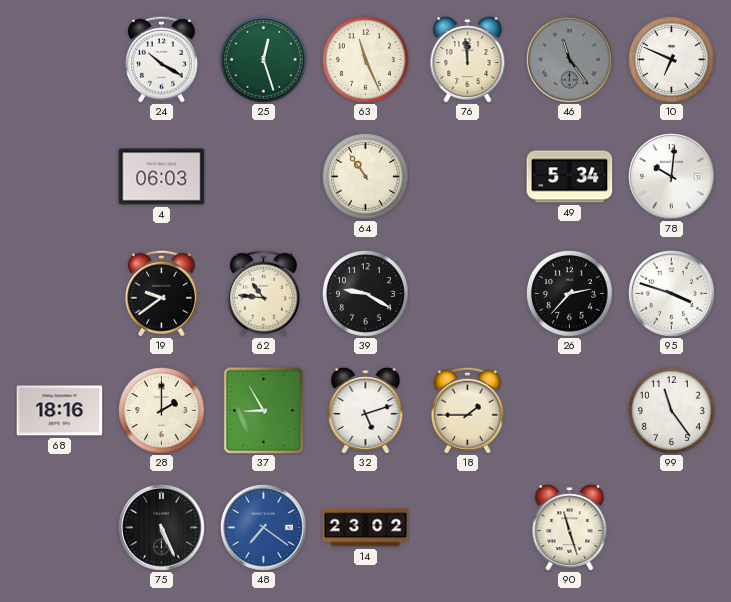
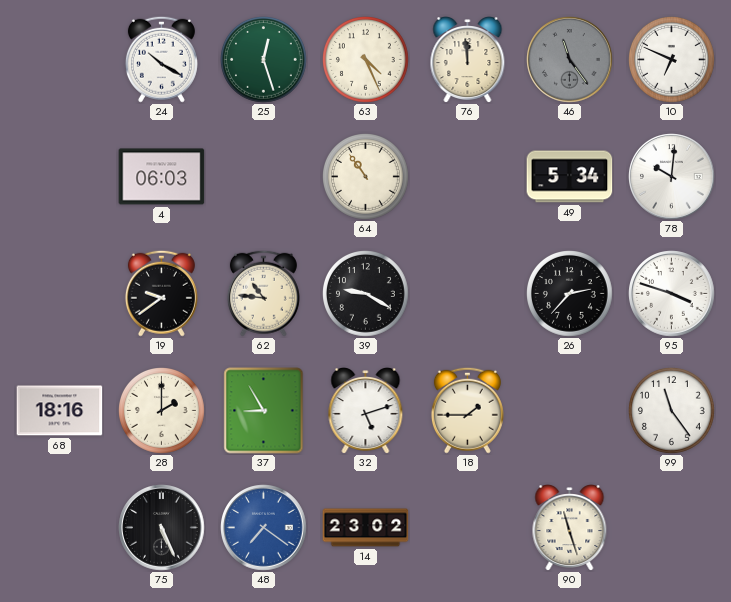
63: 11:26 -> 4:26
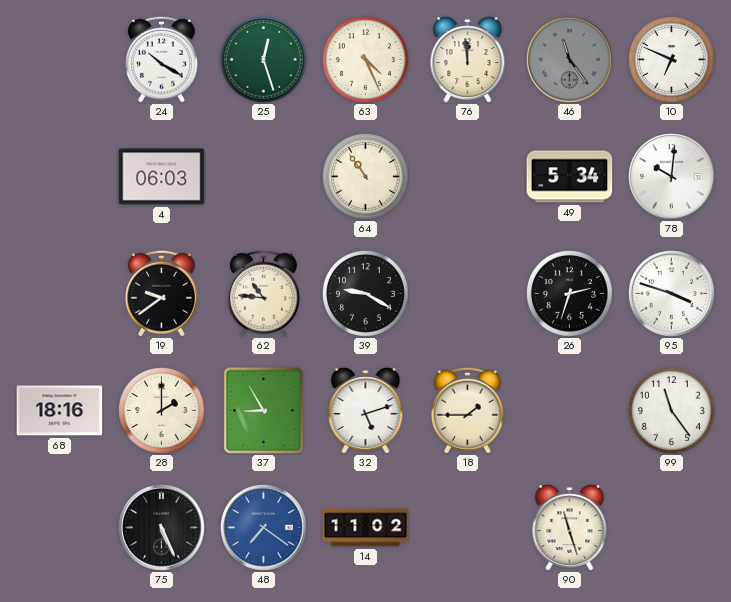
26: 2:37 -> 2:33
14: 23:02 -> 11:02
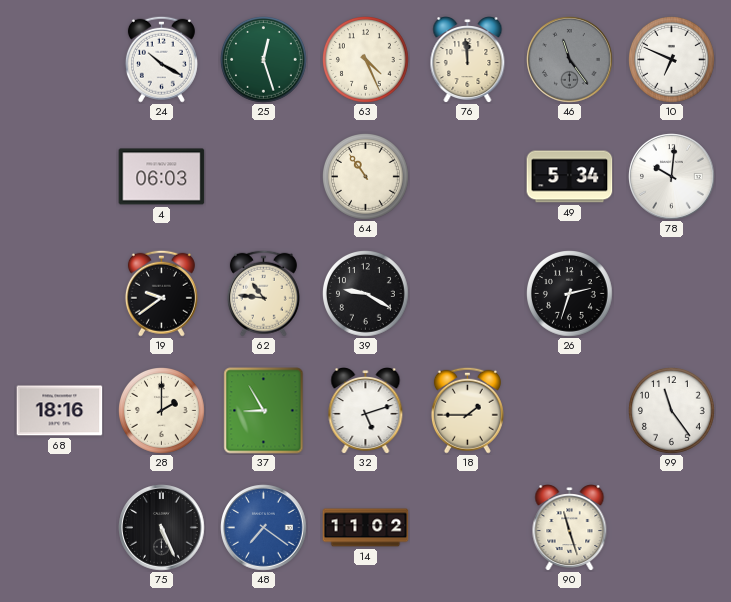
95: 3:48 -> none
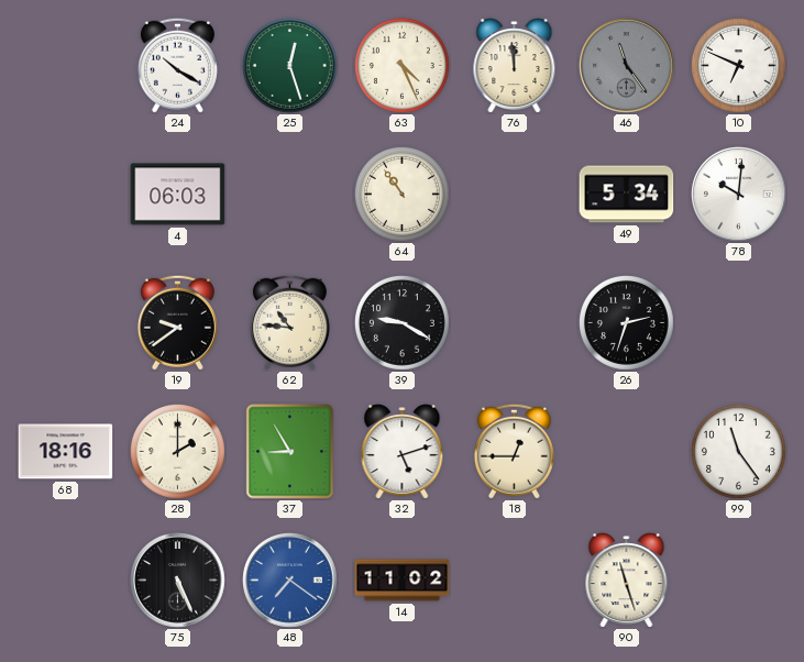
18: 1:45 -> 12:45
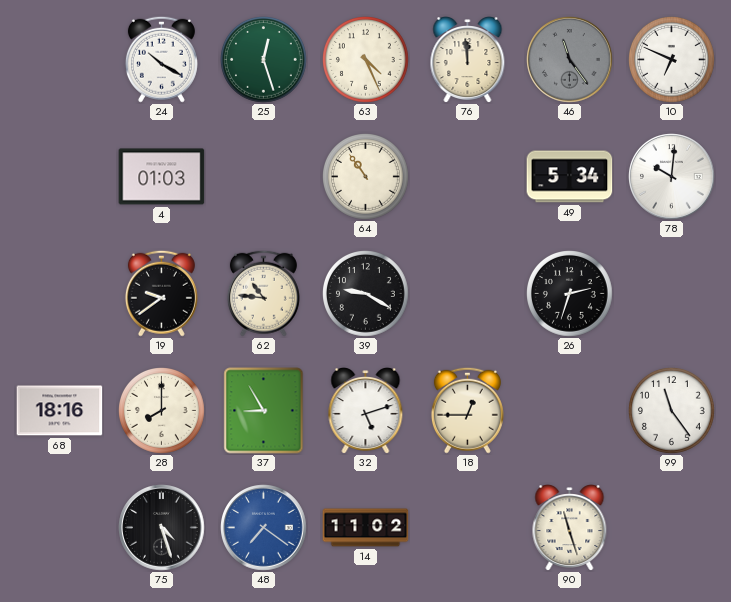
4: 06:03 -> 01:03
28: 2:00 -> 8:00
75: 5:26 -> 4:27
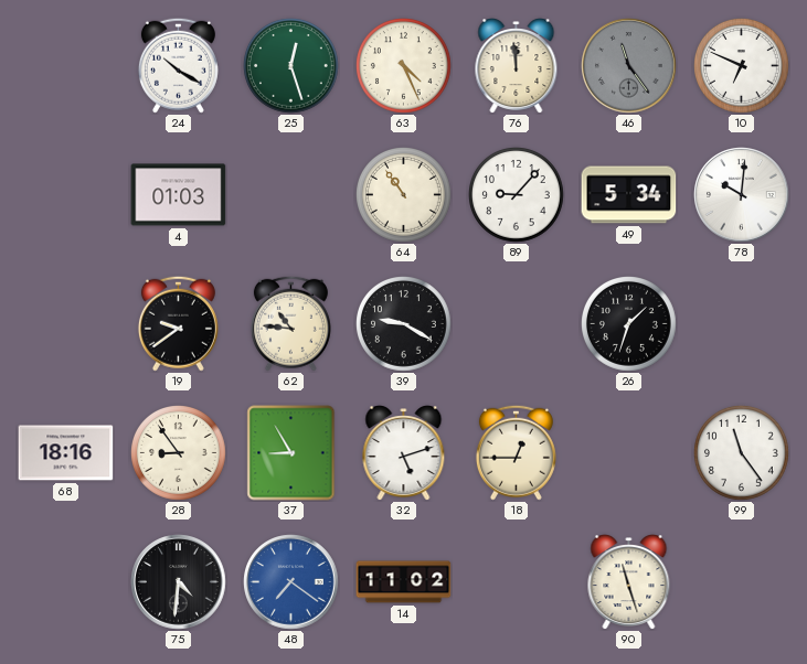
89: none -> 9:07
26: 2:33 -> 1:33
28: 8:00 -> 8:54
75: 4:27 -> 4:31
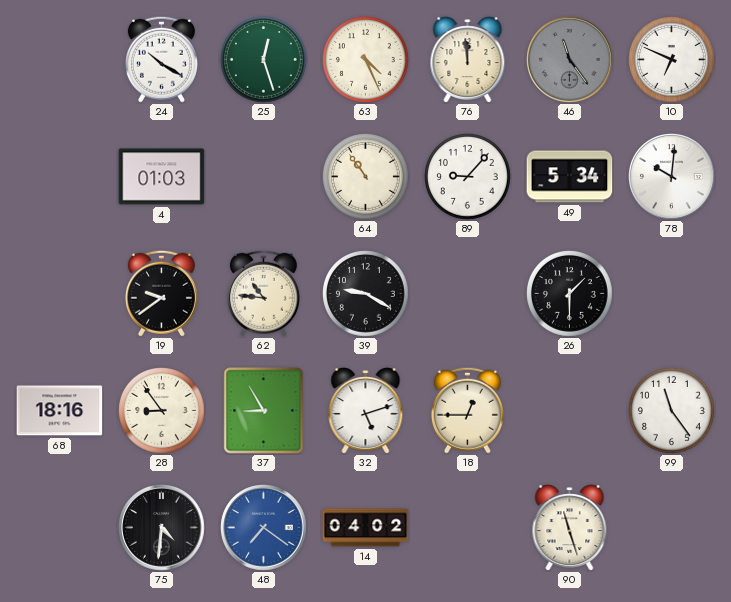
26: 1:33 -> 1:30
14: 11:02 -> 04:02
